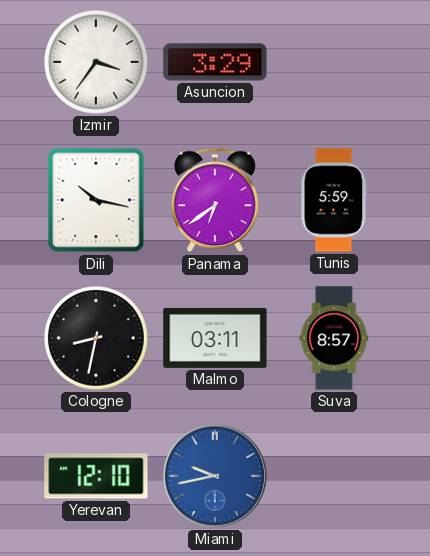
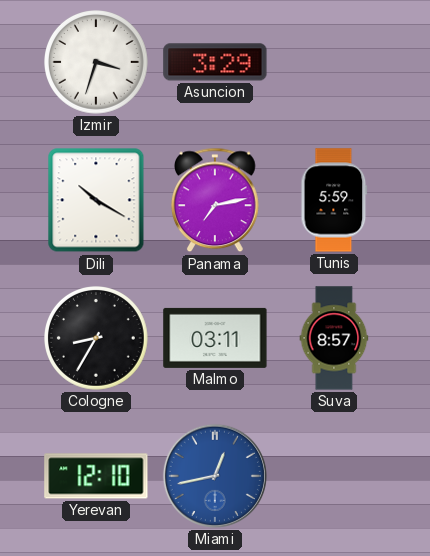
Izmir: 3:36 -> 3:33
Dili: 10:17 -> 10:20
Panama: 6:39 -> 7:13
Cologne: 8:32 -> 8:35
Miami: 9:43 -> 12:43
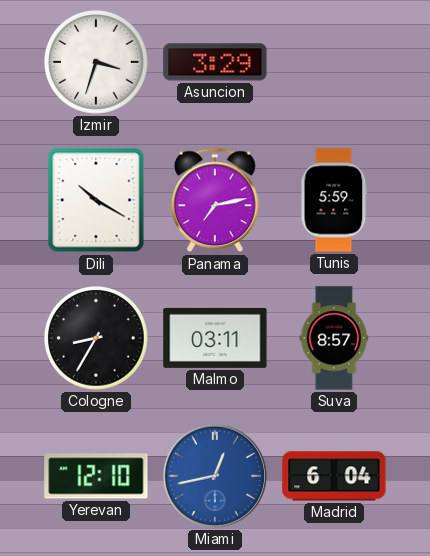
Madrid: none -> 6:04
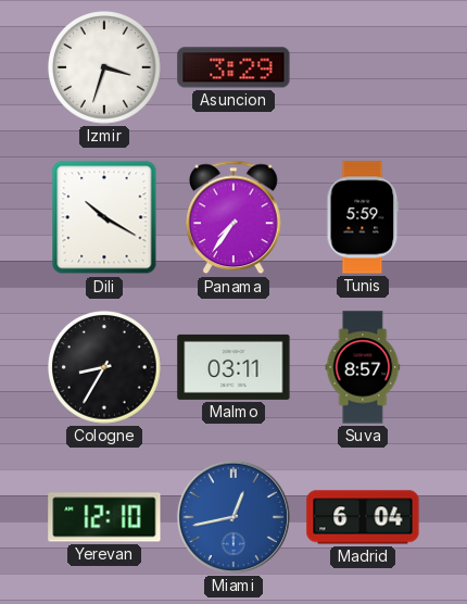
Panama: 7:13 -> 7:36
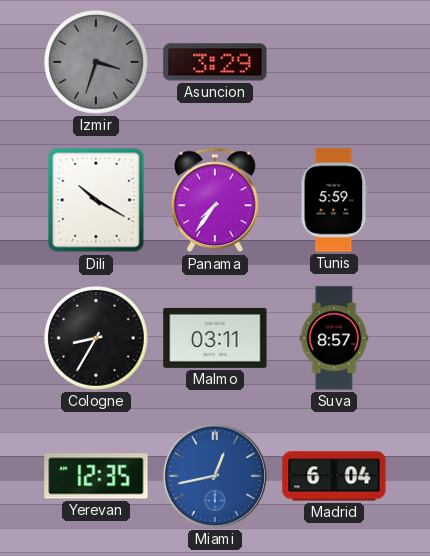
Izmir dial: white -> grey
Yerevan: 12:10 -> 12:35
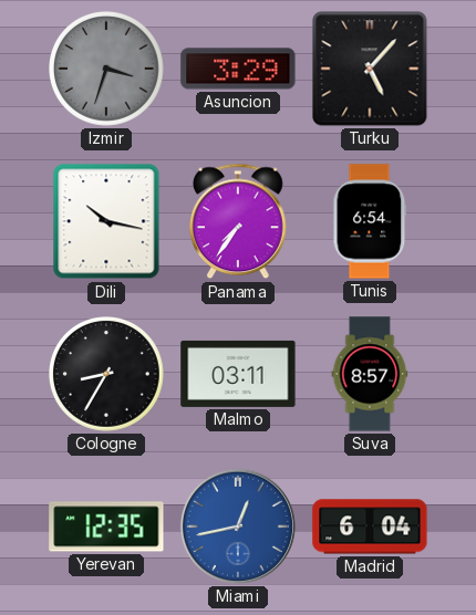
Turku: none -> 5:07
Dili: 10:20 -> 10:17
Tunis: 5:59 -> 6:54
